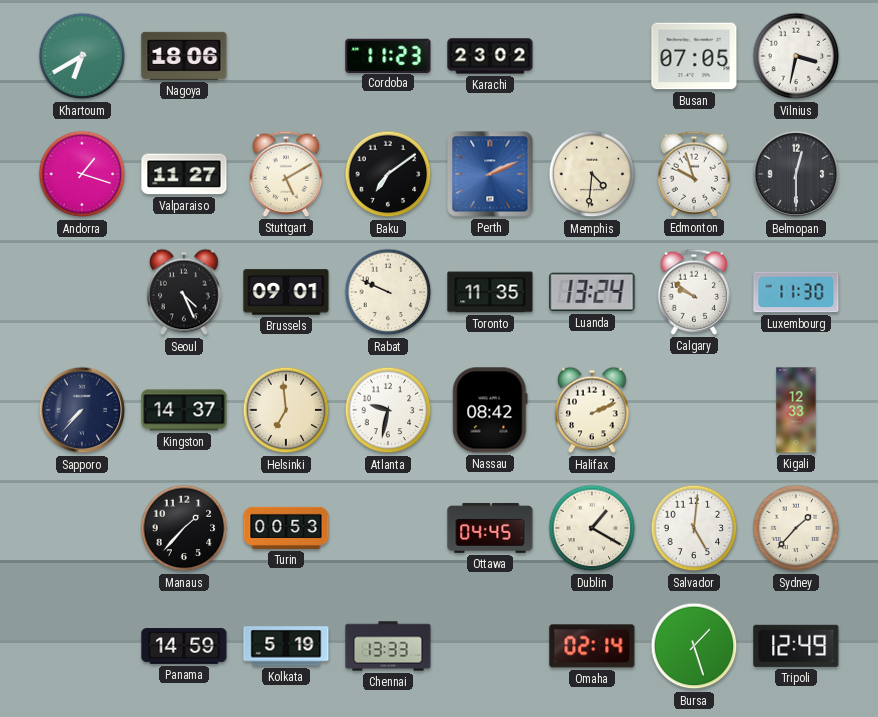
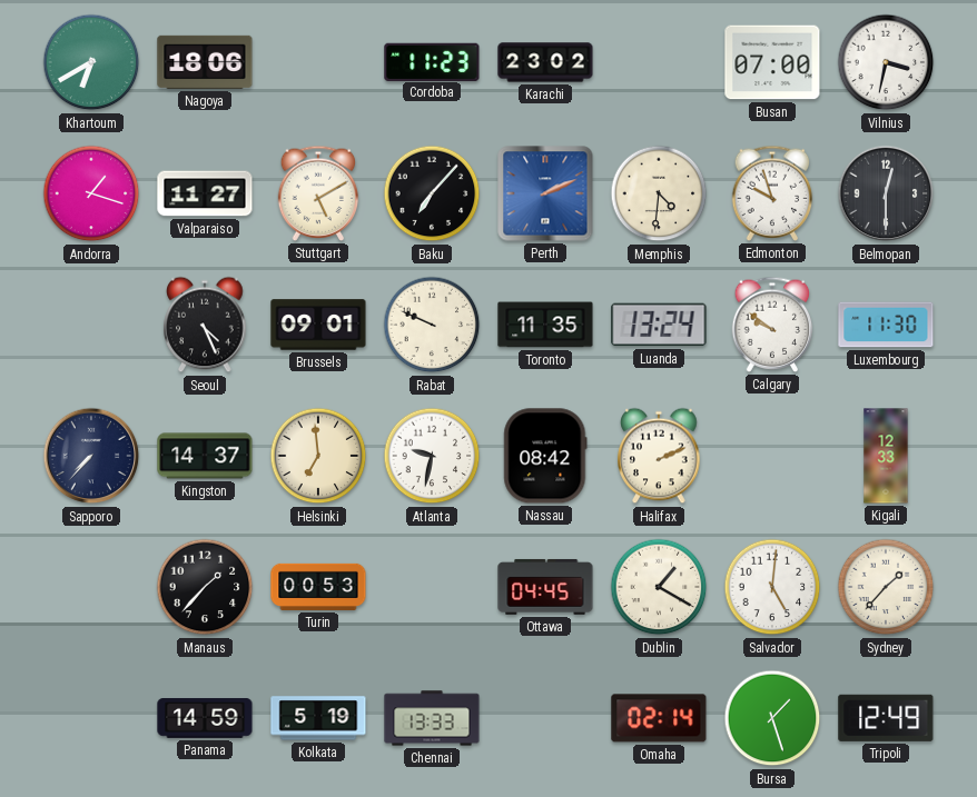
Busan: 07:05 -> 07:00
Baku: 7:09 -> 7:07
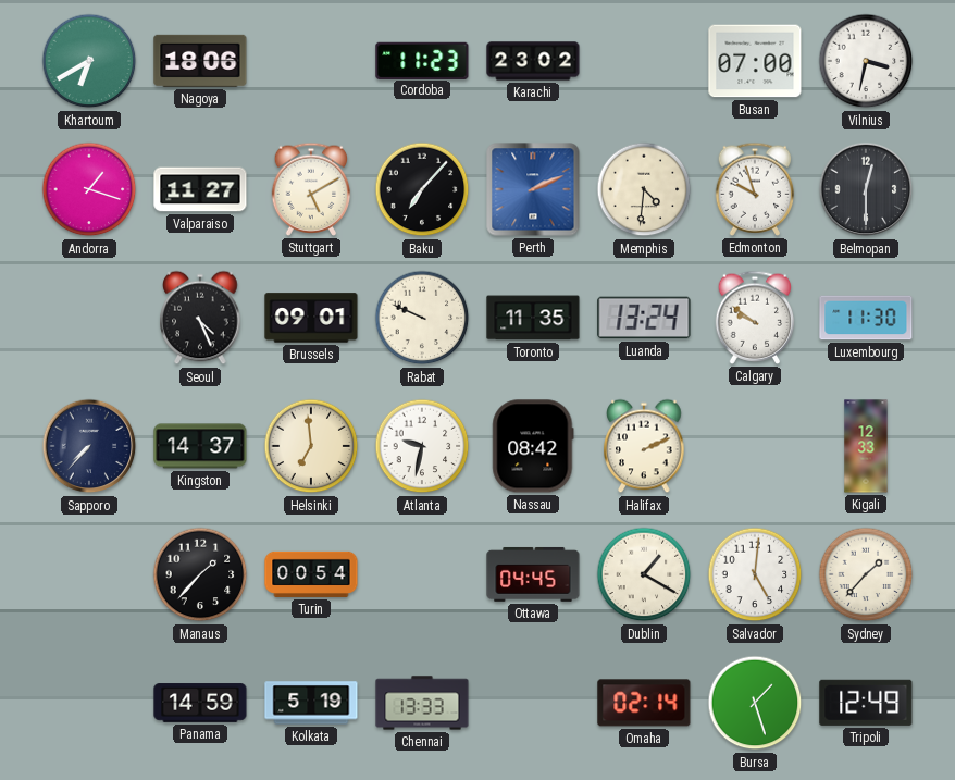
Turin: 00:53 -> 00:54
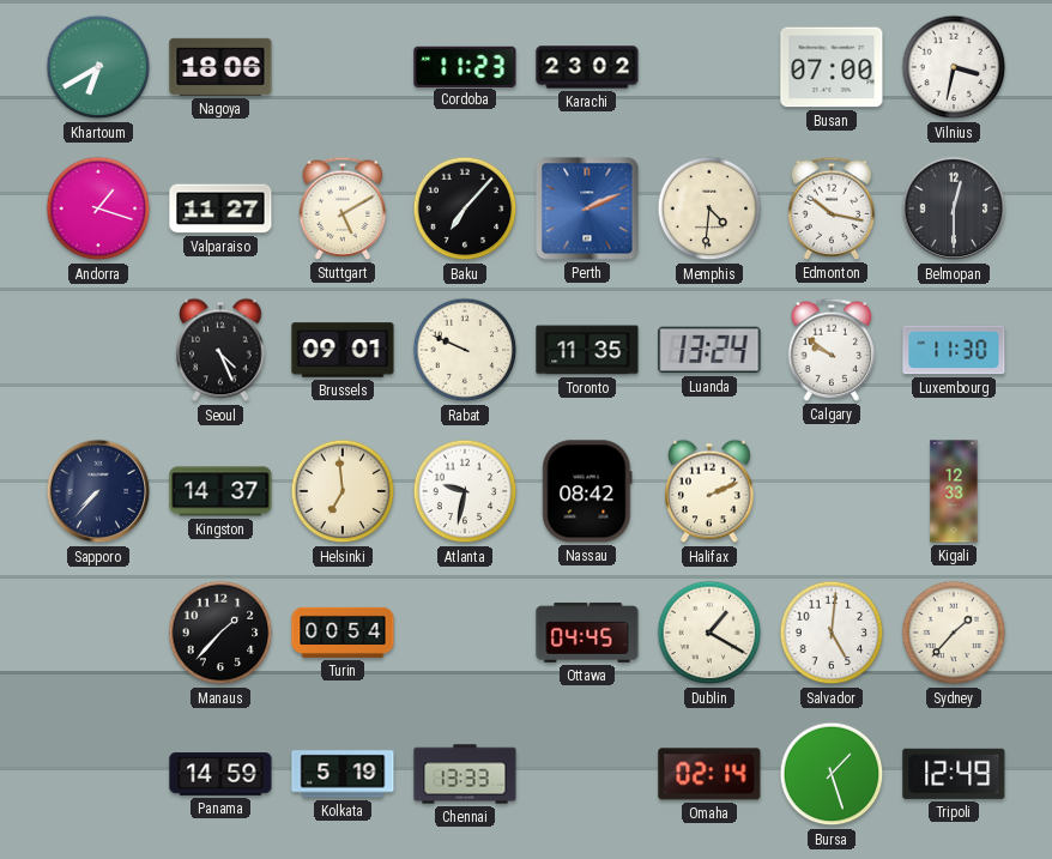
Edmonton: 9:57 -> 10:17
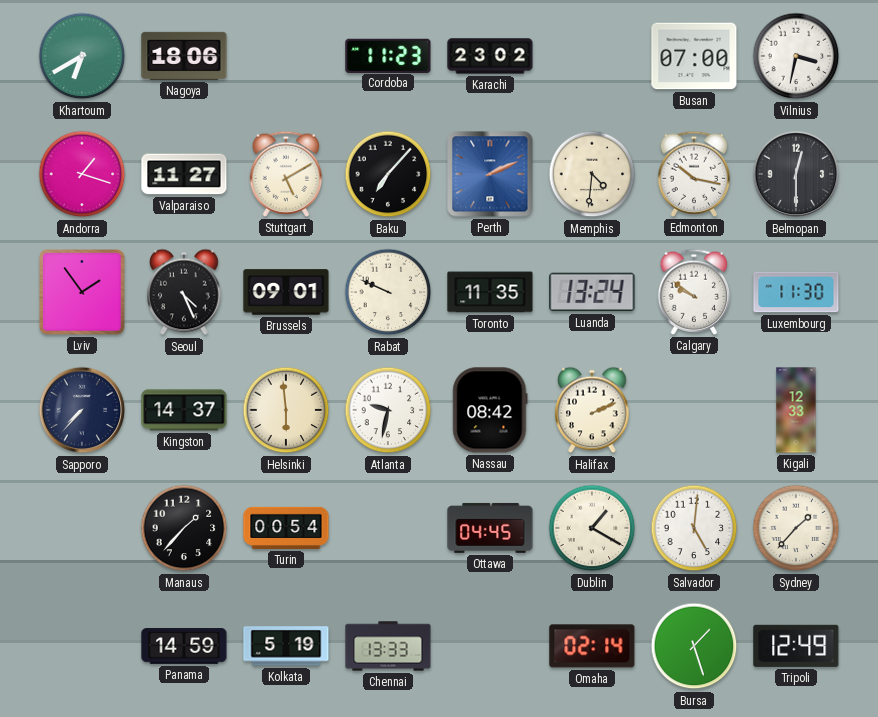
Lviv: none -> 1:54
Helsinki: 6:59 -> 5:59
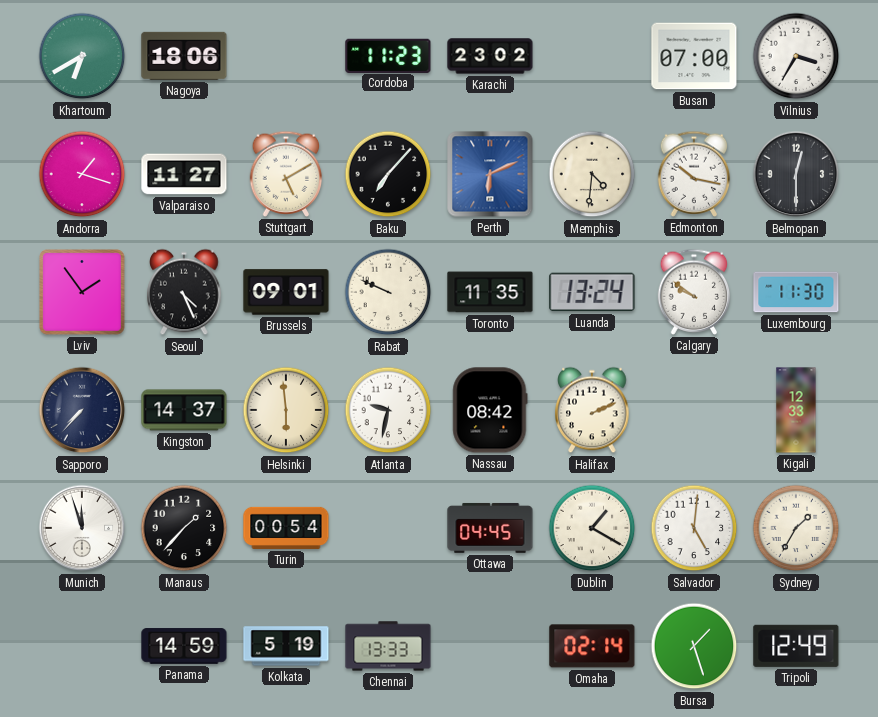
Vilnius: 3:32 -> 3:35
Perth: 2:11 -> 6:11
Munich: none -> 11:57
Sydney: 1:37 -> 1:35
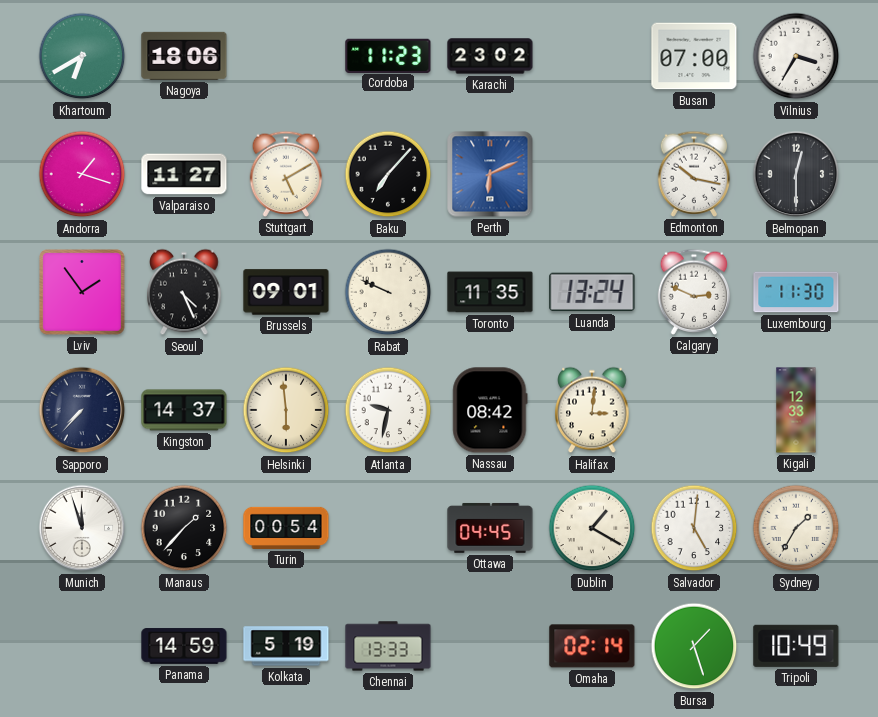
Memphis: 4:31 -> none
Calgary: 9:51 -> 2:49
Halifax: 2:11 -> 3:01
Tripoli: 12:49 -> 10:49
